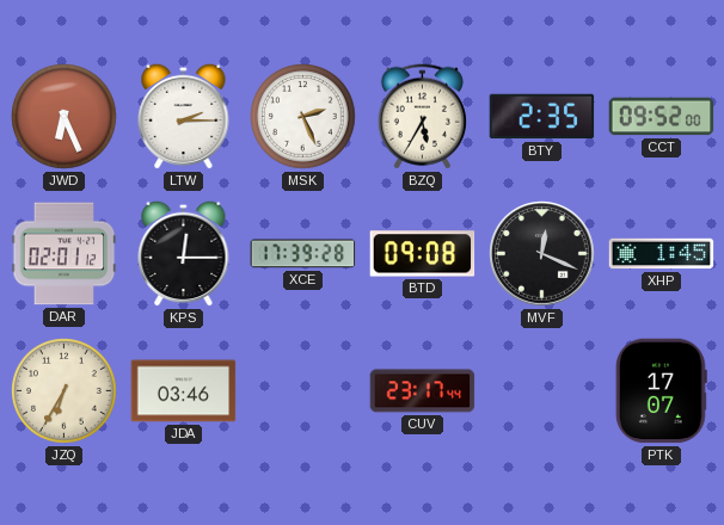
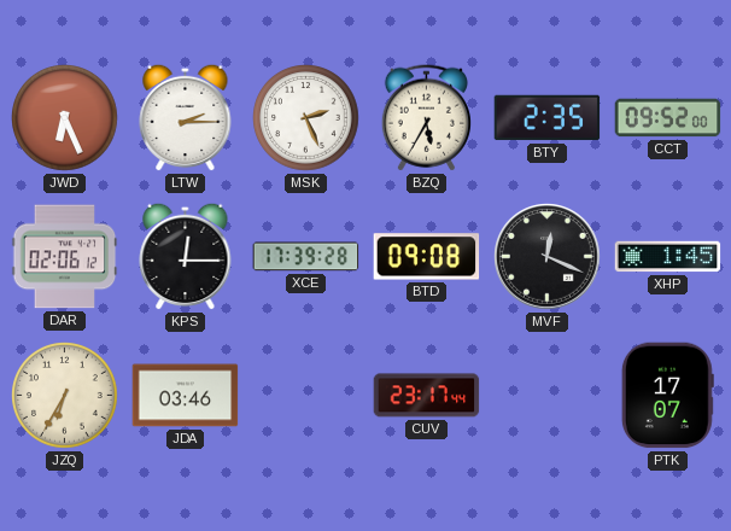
DAR: 02:01 -> 02:06
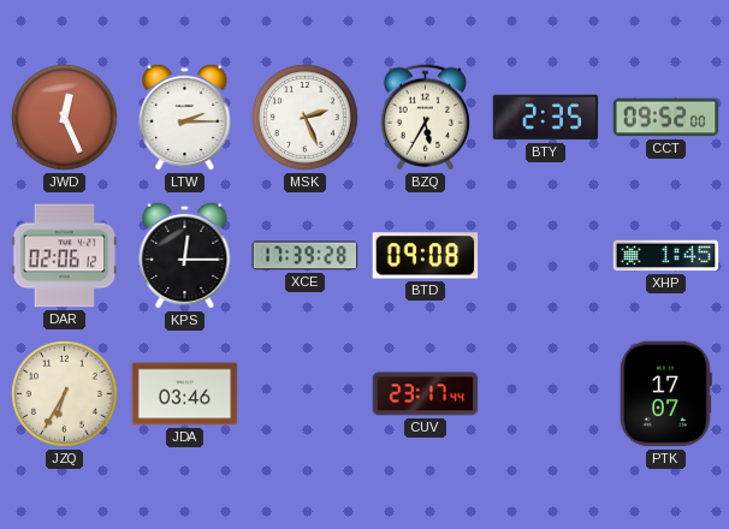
JWD: 6:26 -> 12:26
MVF: 12:19 -> none
